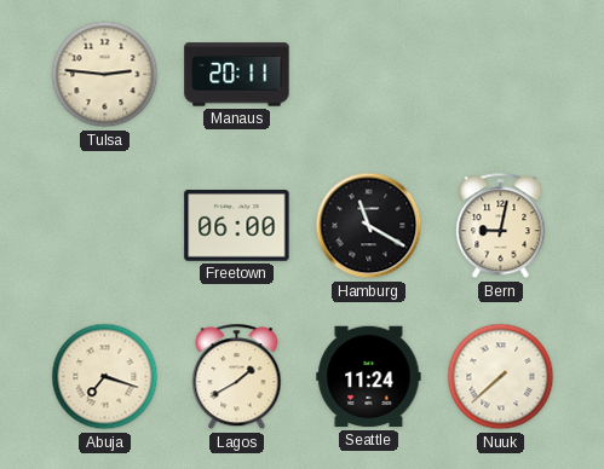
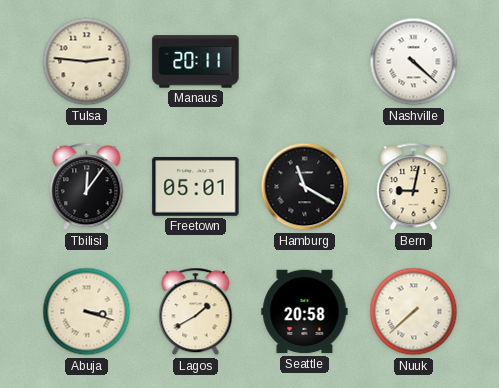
Nashville: none -> 4:22
Tbilisi: none -> 12:06
Freetown: 06:00 -> 05:01
Abuja: 7:18 -> 3:18
Seattle: 11:24 -> 20:58
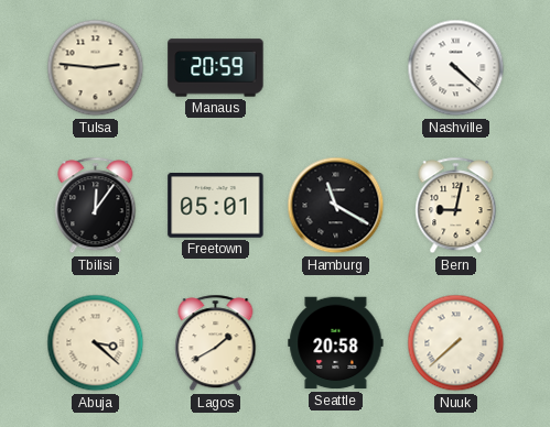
Manaus: 20:11 -> 20:59
Abuja: 3:18 -> 3:22
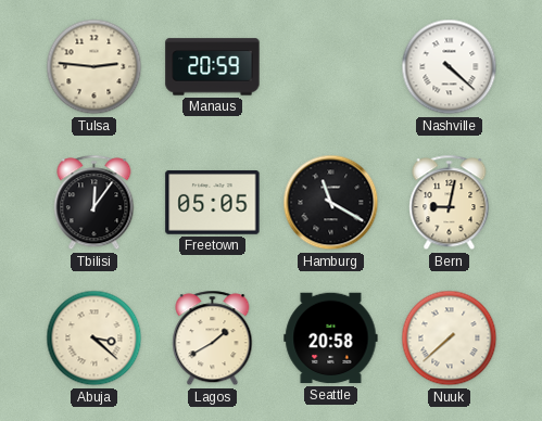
Freetown: 05:01 -> 05:05
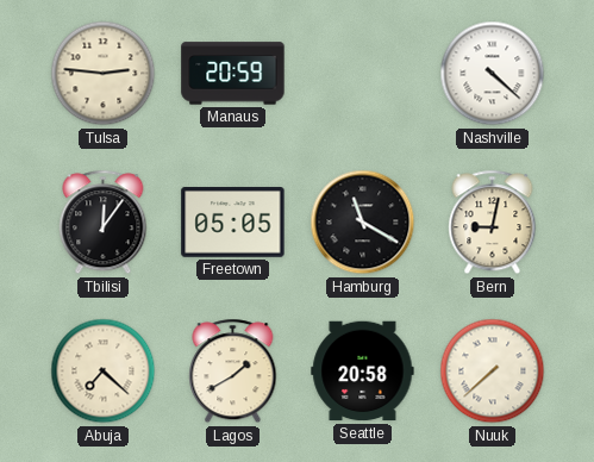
Abuja: 3:22 -> 7:22
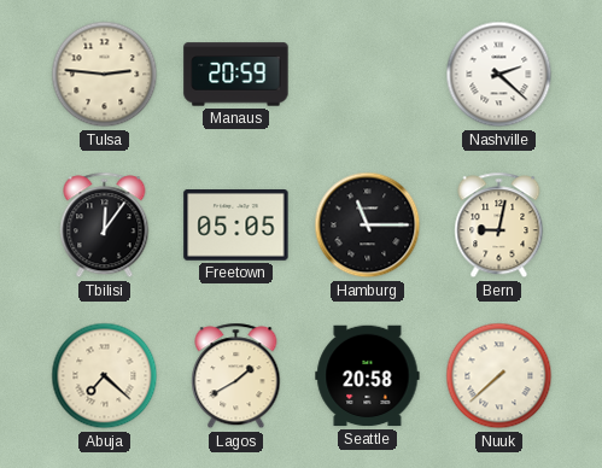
Nashville: 4:22 -> 2:22
Hamburg: 11:20 -> 11:15
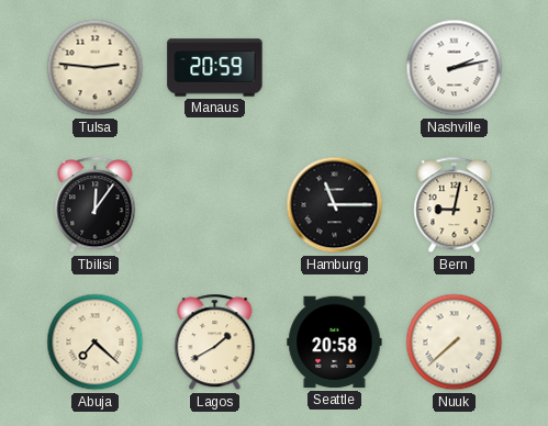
Nashville: 2:22 -> 2:13
Freetown: 05:05 -> none
